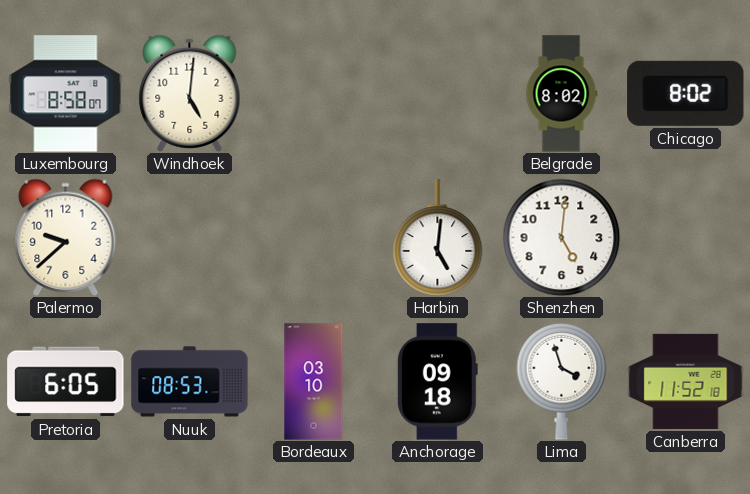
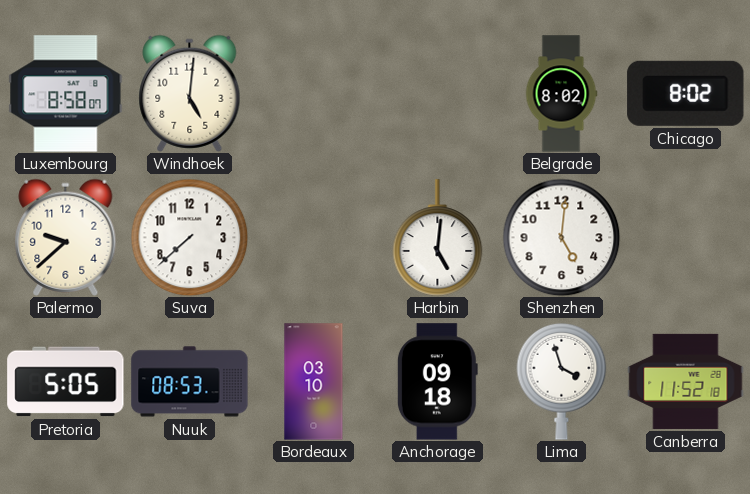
Suva: none -> 7:38
Pretoria: 6:05 -> 5:05
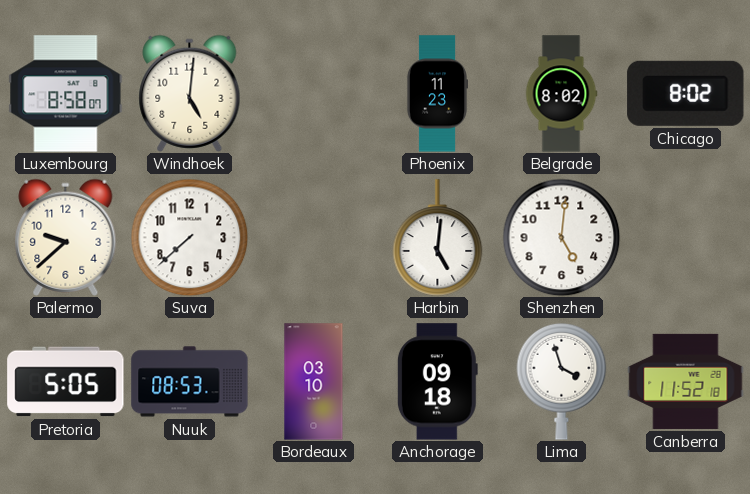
Phoenix: none -> 11:23
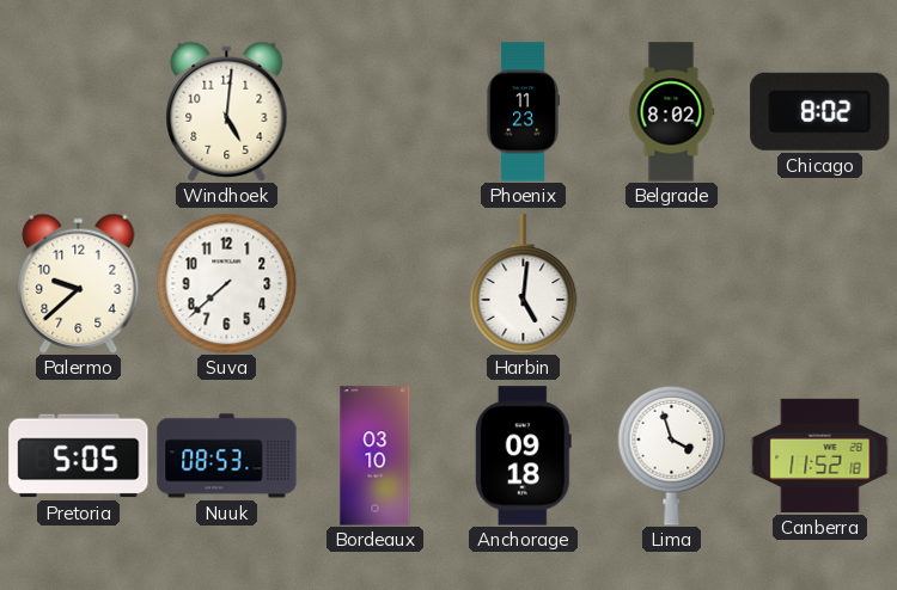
Luxembourg: 8:58 -> none
Shenzhen: 5:01 -> none
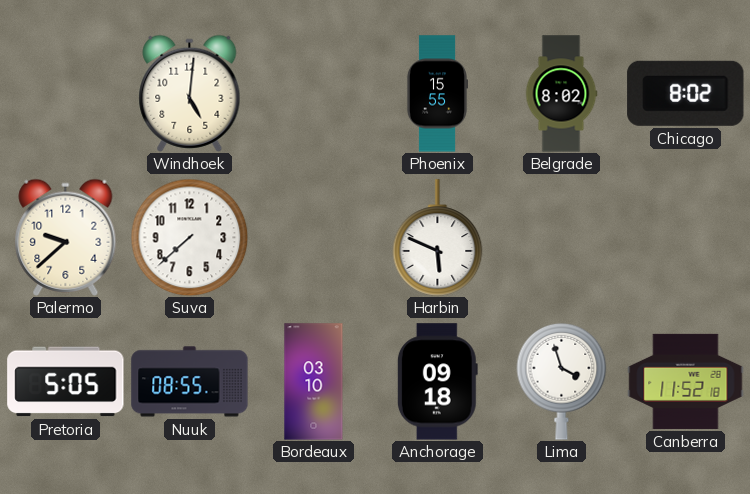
Phoenix: 11:23 -> 15:55
Harbin: 5:01 -> 5:49
Nuuk: 08:53 -> 08:55
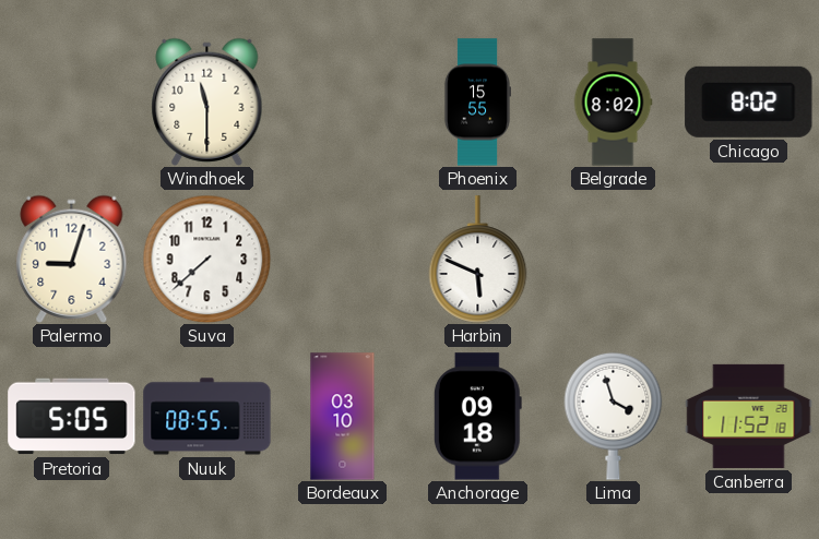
Windhoek: 5:01 -> 11:30
Palermo: 9:38 -> 9:03
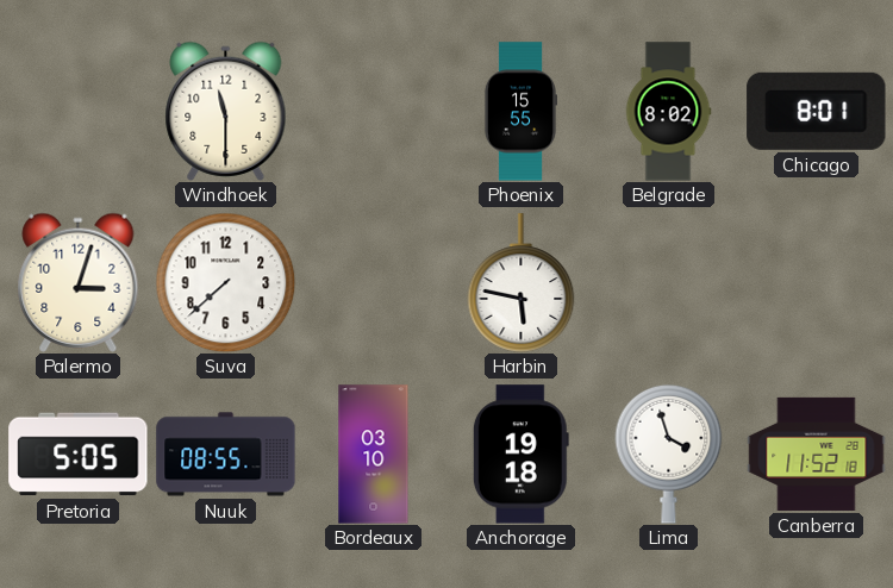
Chicago: 8:02 -> 8:01
Palermo: 9:03 -> 3:03
Harbin: 5:49 -> 5:47
Anchorage: 09:18 -> 19:18
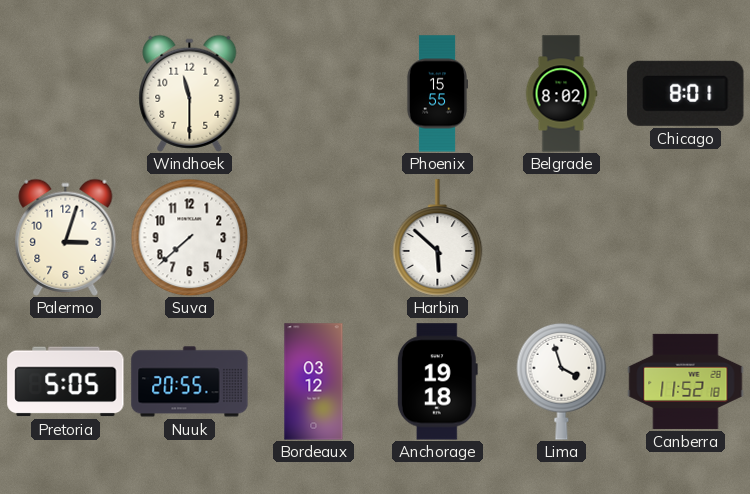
Harbin: 5:47 -> 5:52
Nuuk: 08:55 -> 20:55
Bordeaux: 03:10 -> 03:12
